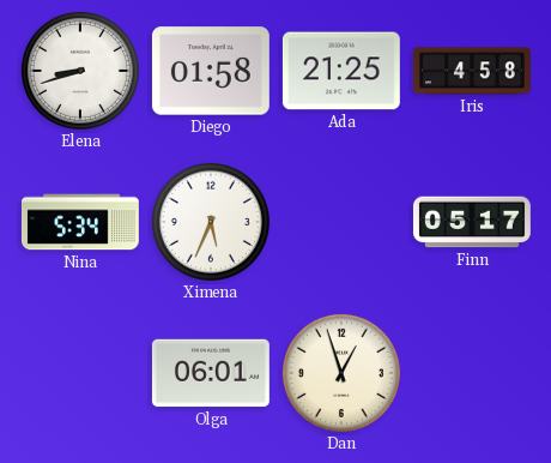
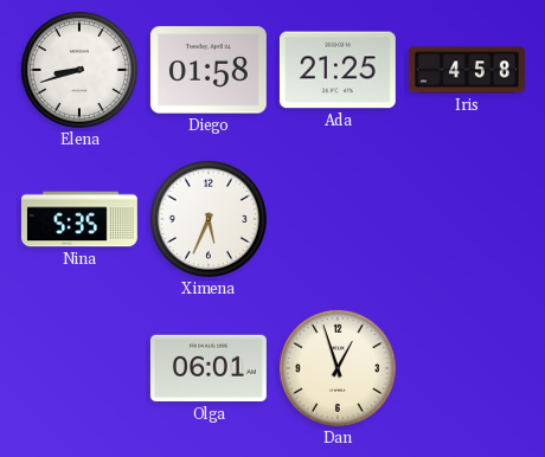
Nina: 5:34 -> 5:35
Finn: 05:17 -> none
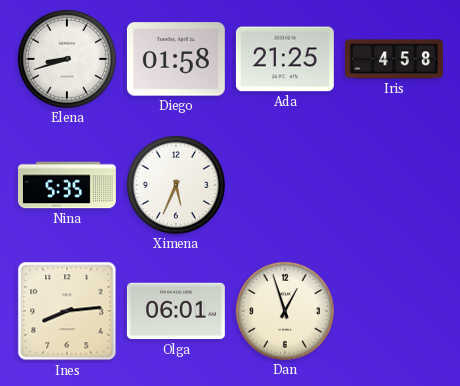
Ines: none -> 8:14
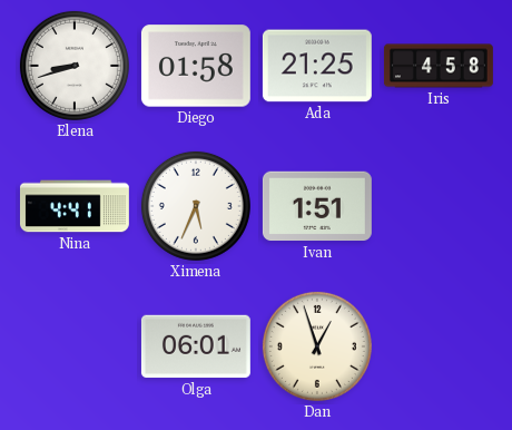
Nina: 5:35 -> 4:41
Ivan: none -> 1:51
Ines: 8:14 -> none
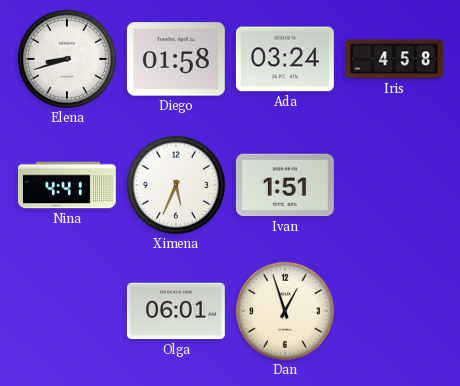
Ada: 21:25 -> 03:24
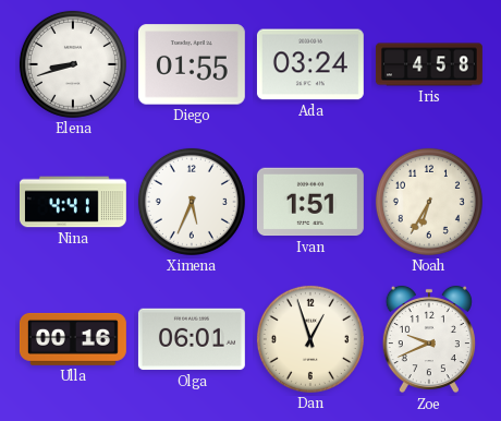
Diego: 01:58 -> 01:55
Noah: none -> 6:35
Ulla: none -> 00:16
Zoe: none -> 9:41
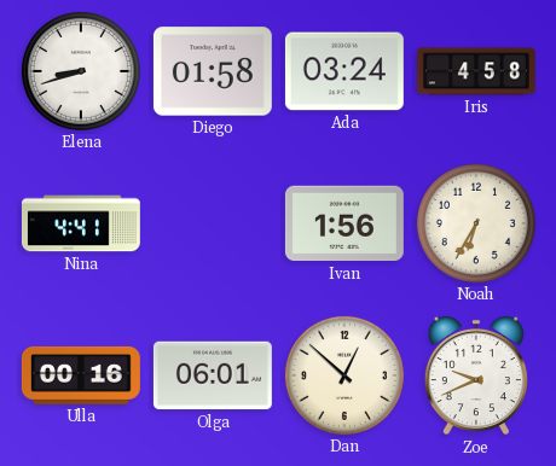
Diego: 01:55 -> 01:58
Ximena: 5:34 -> none
Ivan: 1:51 -> 1:56
Dan: 12:57 -> 12:52
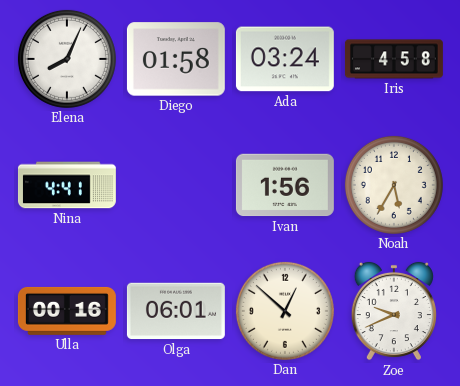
Elena: 8:42 -> 8:04
Noah: 6:35 -> 5:35
